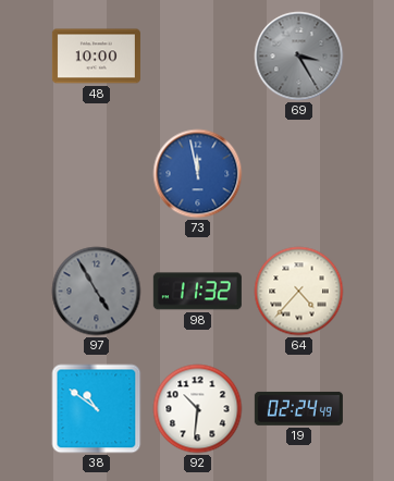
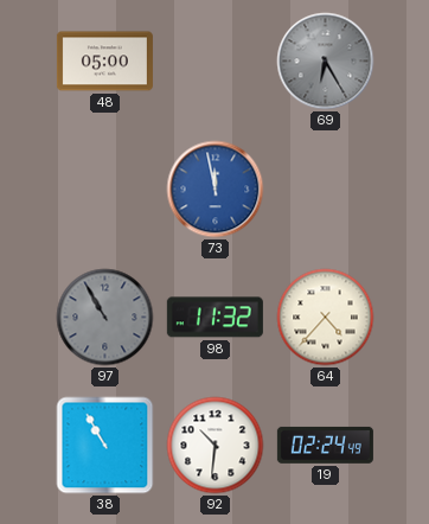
48: 10:00 -> 05:00
69: 3:25 -> 6:25
97: 4:55 -> 10:55
38: 10:51 -> 10:55
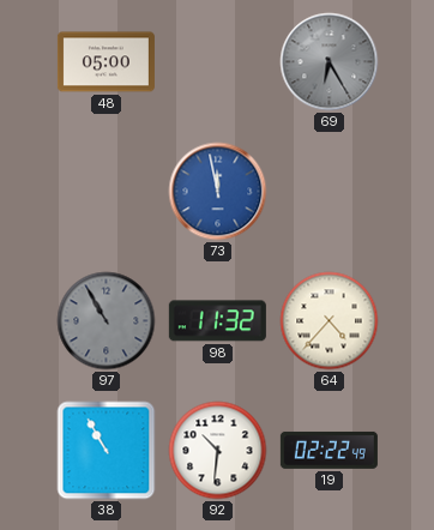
19: 02:24 -> 02:22
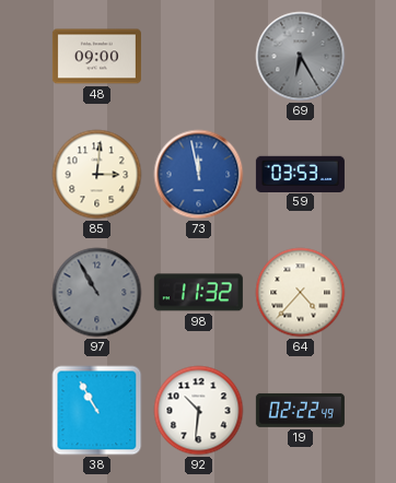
48: 05:00 -> 09:00
85: none -> 3:01
59: none -> 03:53
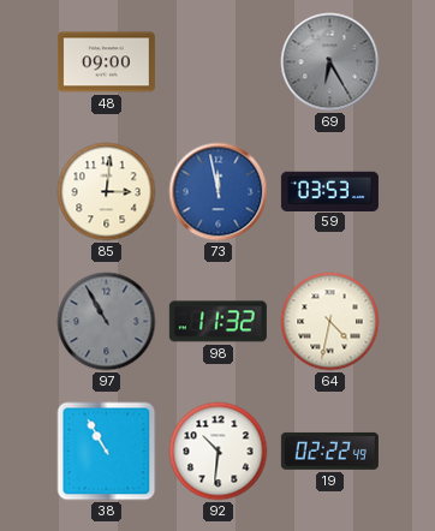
64: 4:37 -> 4:32
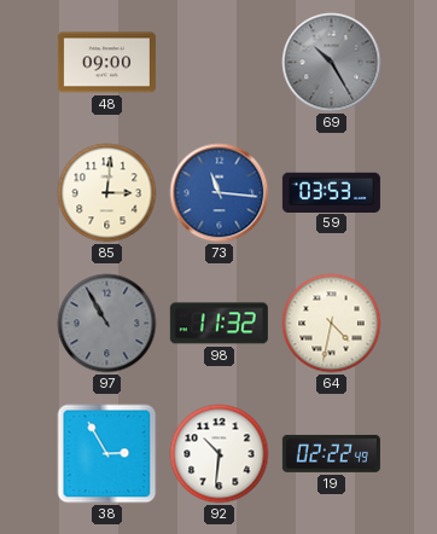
69: 6:25 -> 10:25
73: 11:58 -> 11:16
38: 10:55 -> 2:55
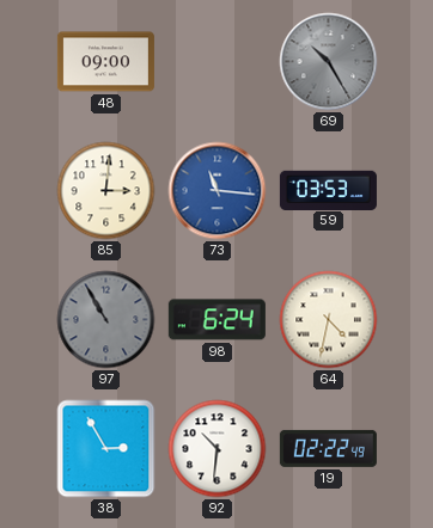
98: 11:32 -> 6:24
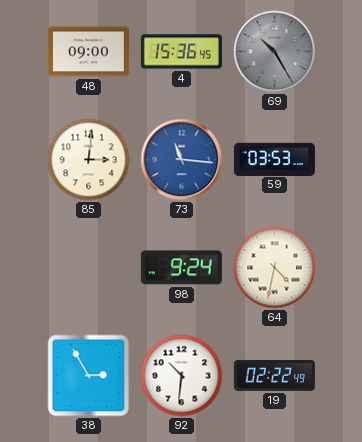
4: none -> 15:36
97: 10:55 -> none
98: 6:24 -> 9:24
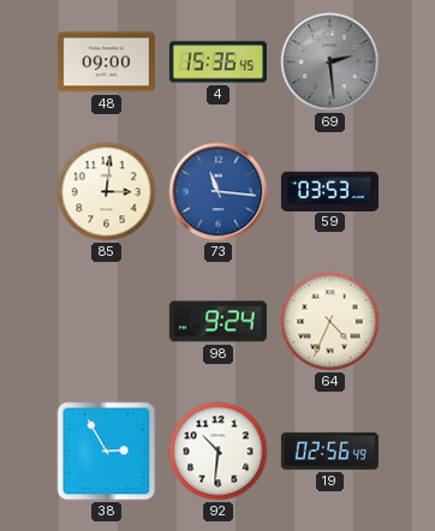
69: 10:25 -> 2:29
64: 4:32 -> 4:34
19: 02:22 -> 02:56
